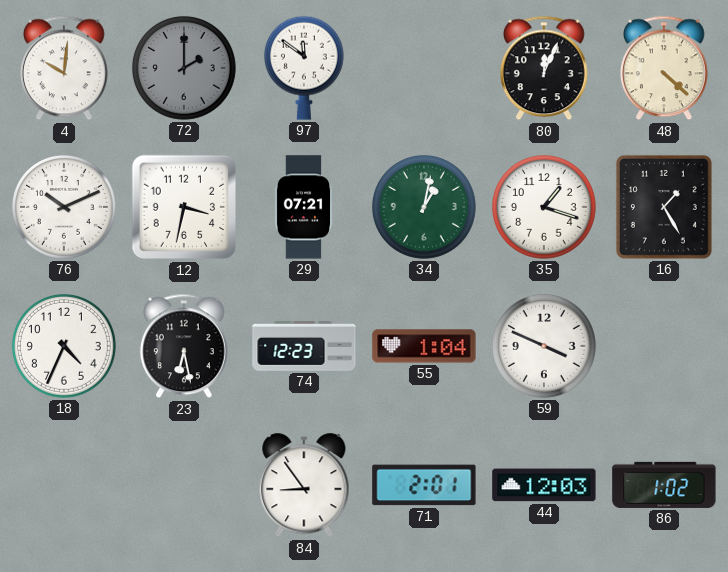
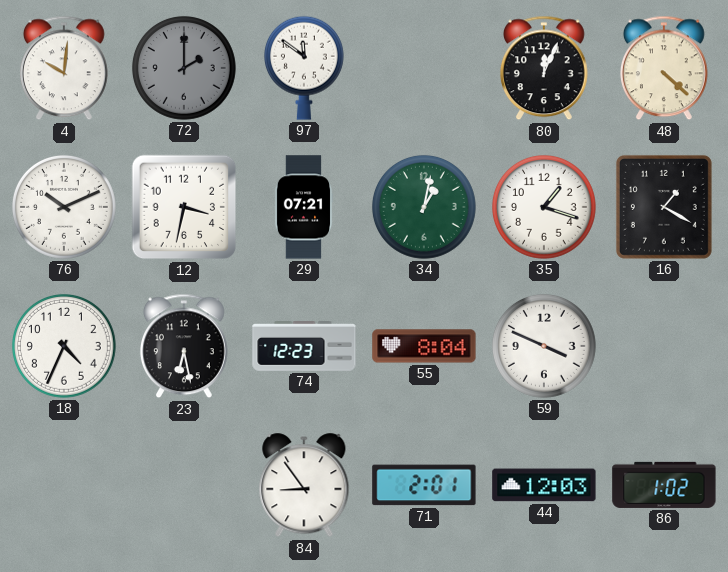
16: 1:25 -> 1:20
55: 1:04 -> 8:04
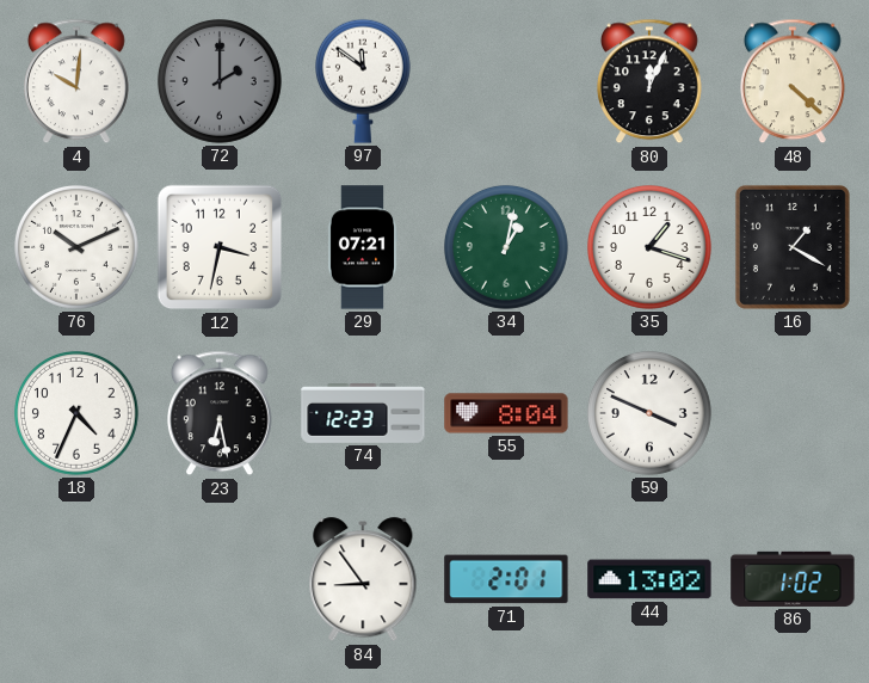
44: 12:03 -> 13:02
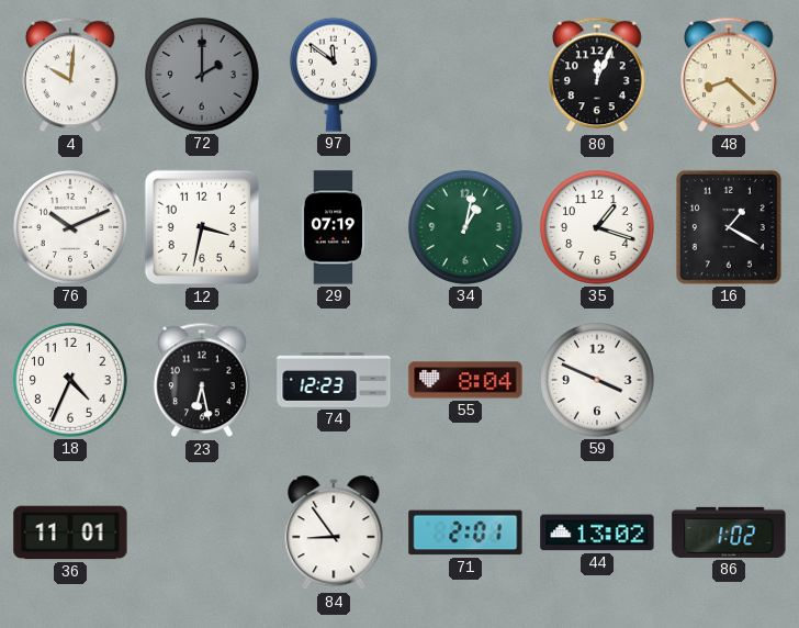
48: 4:22 -> 8:22
29: 07:21 -> 07:19
36: none -> 11:01
